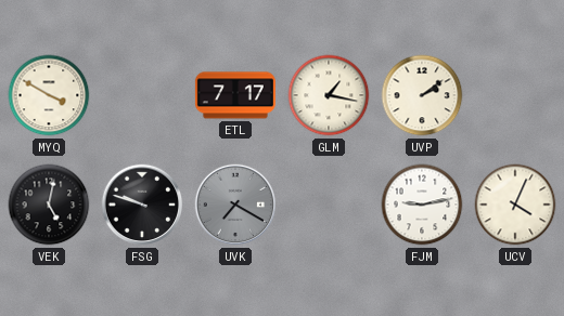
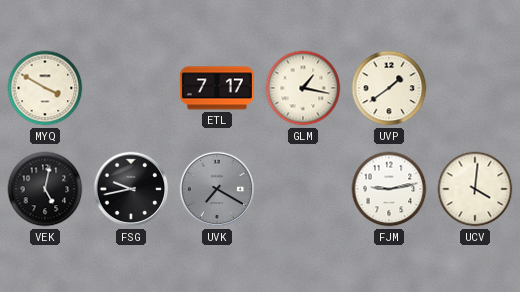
UVP: 2:09 -> 1:39
FSG: 9:48 -> 9:43
UCV: 4:04 -> 4:01
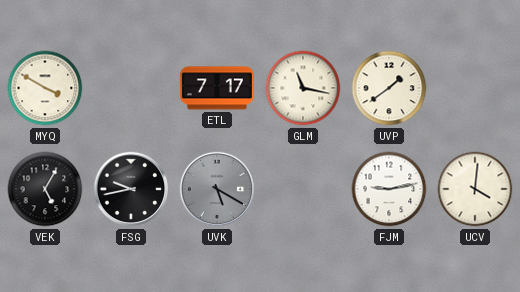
GLM: 1:17 -> 11:17
VEK: 5:02 -> 5:05
UVK: 7:20 -> 5:20
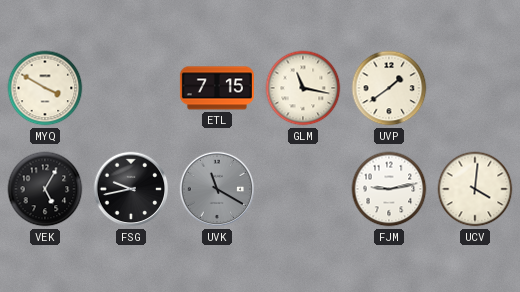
ETL: 7:17 -> 7:15
UVK: 5:20 -> 11:20
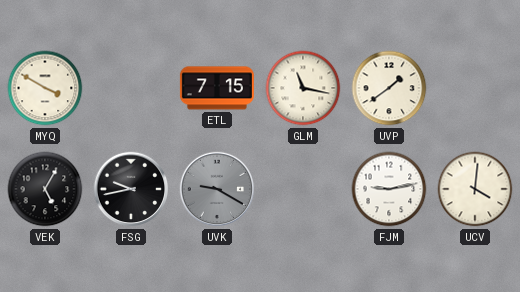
UVK: 11:20 -> 9:20
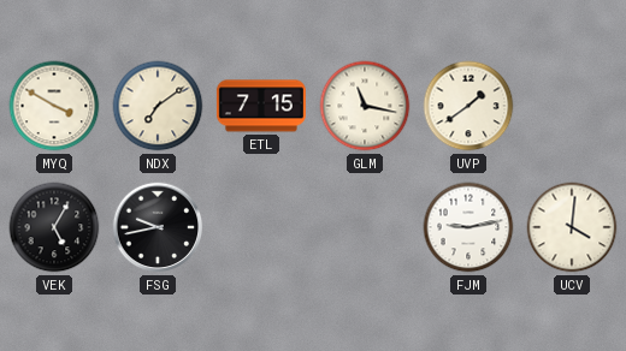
NDX: none -> 7:09
UVK: 9:20 -> none
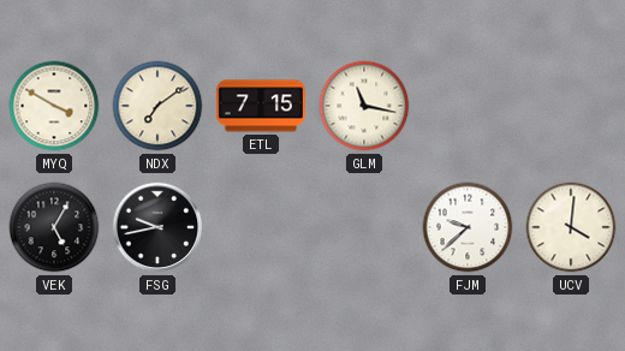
UVP: 1:39 -> none
FJM: 9:13 -> 9:38
